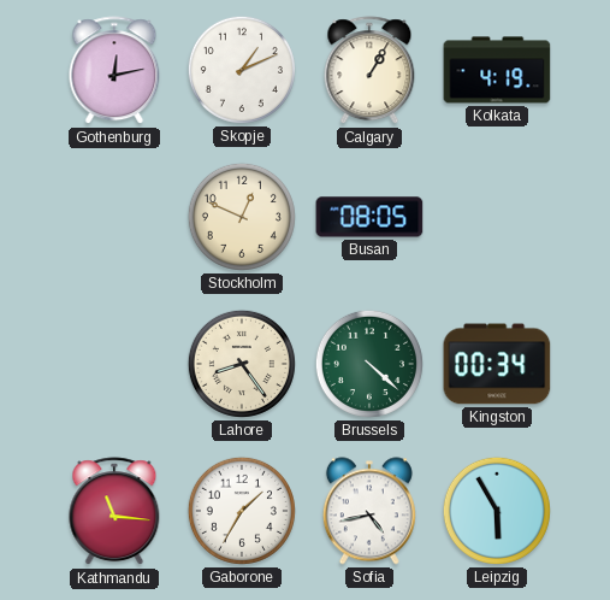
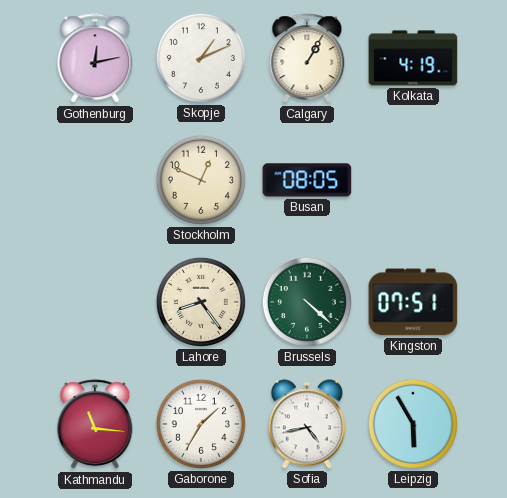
Kingston: 00:34 -> 07:51
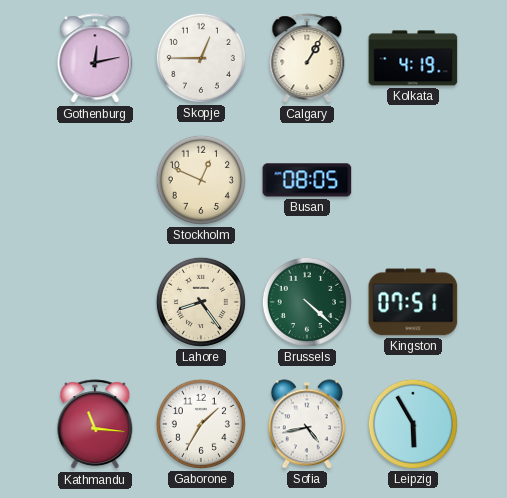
Skopje: 1:11 -> 12:45
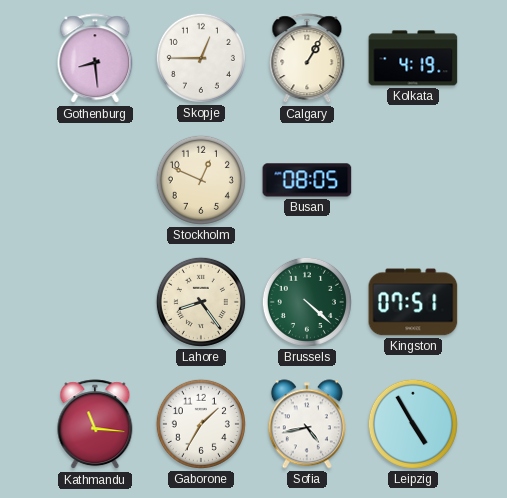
Gothenburg: 12:13 -> 8:29
Leipzig: 5:55 -> 4:55
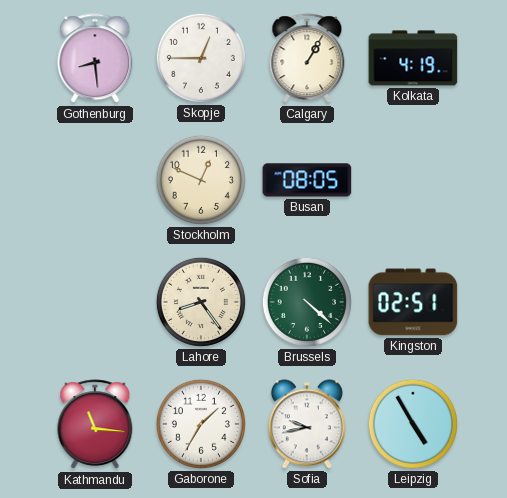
Kingston: 07:51 -> 02:51
Sofia: 4:43 -> 9:43
